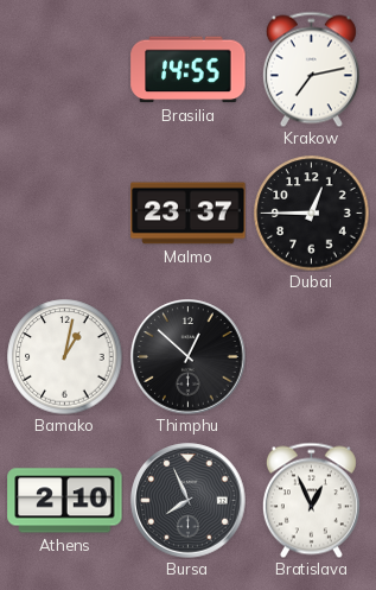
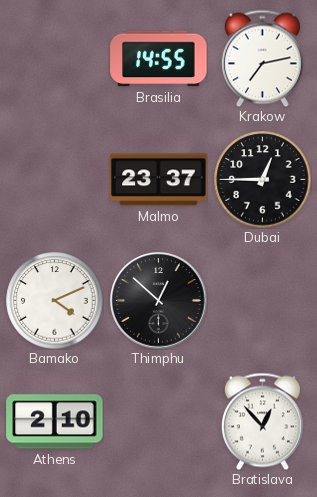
Bamako: 1:02 -> 4:11
Bursa: 7:56 -> none
Bratislava: 12:56 -> 12:53
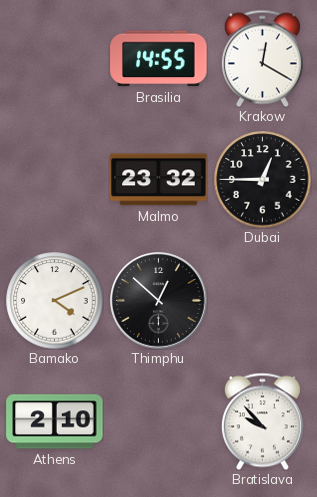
Krakow: 7:13 -> 12:20
Malmo: 23:37 -> 23:32
Bratislava: 12:53 -> 9:53
